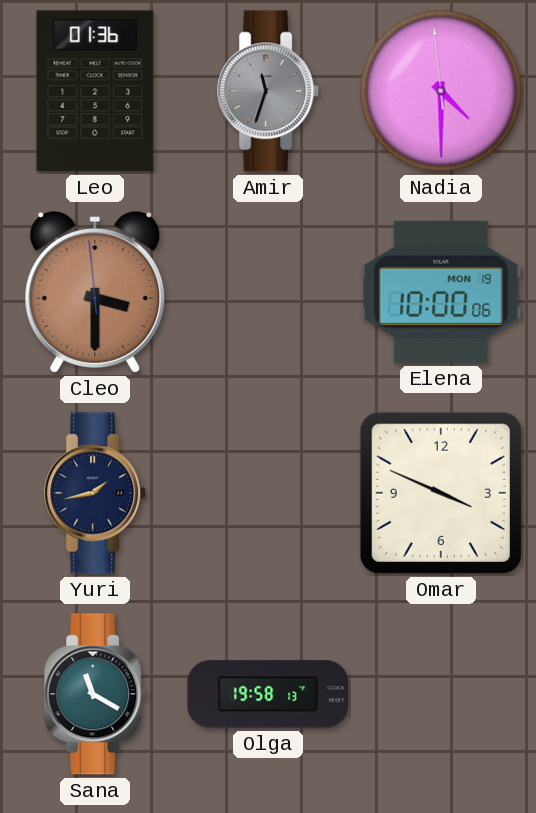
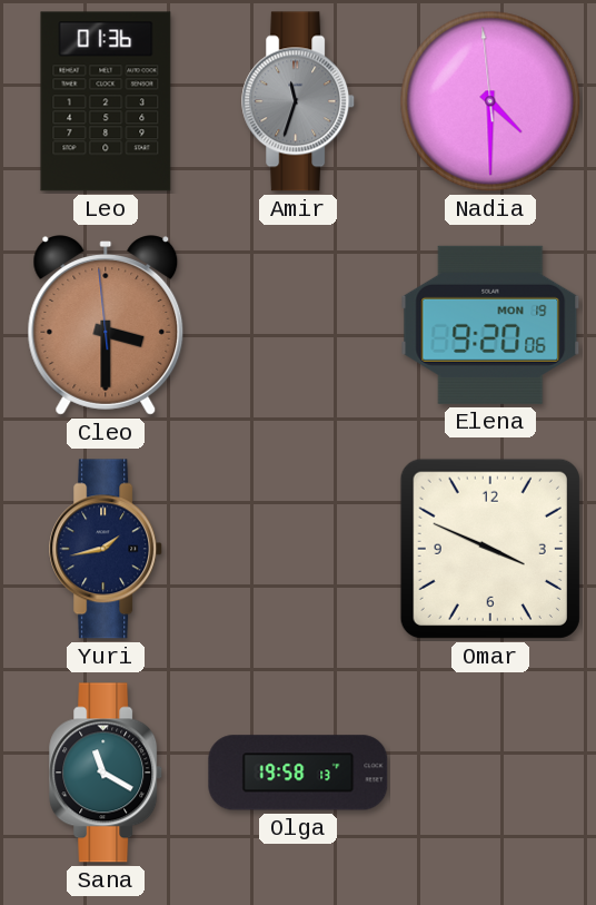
Elena: 10:00 -> 9:20
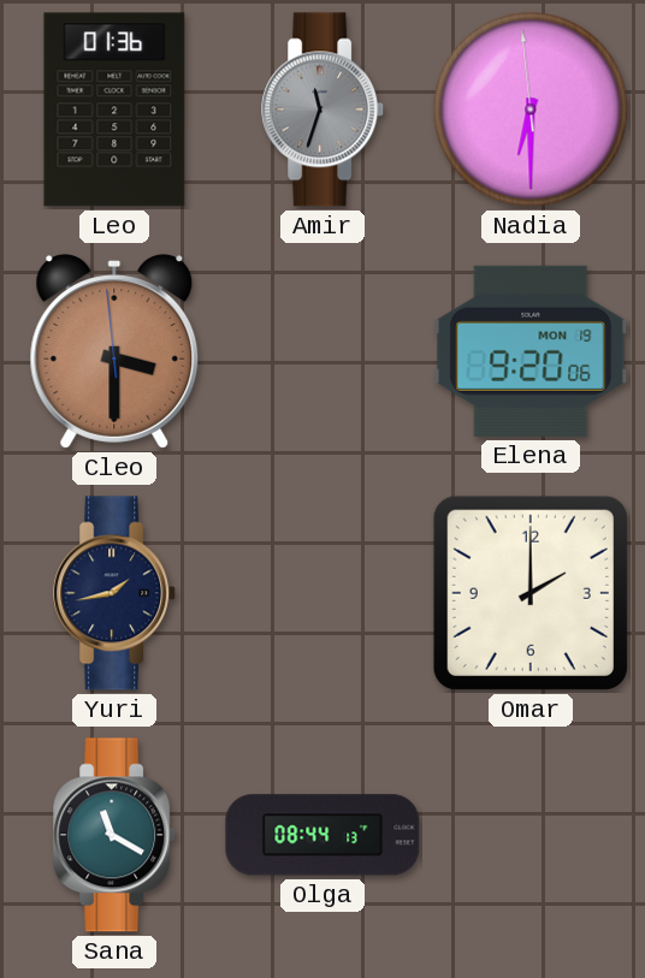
Nadia: 4:29 -> 6:29
Omar: 3:49 -> 2:00
Olga: 19:58 -> 08:44
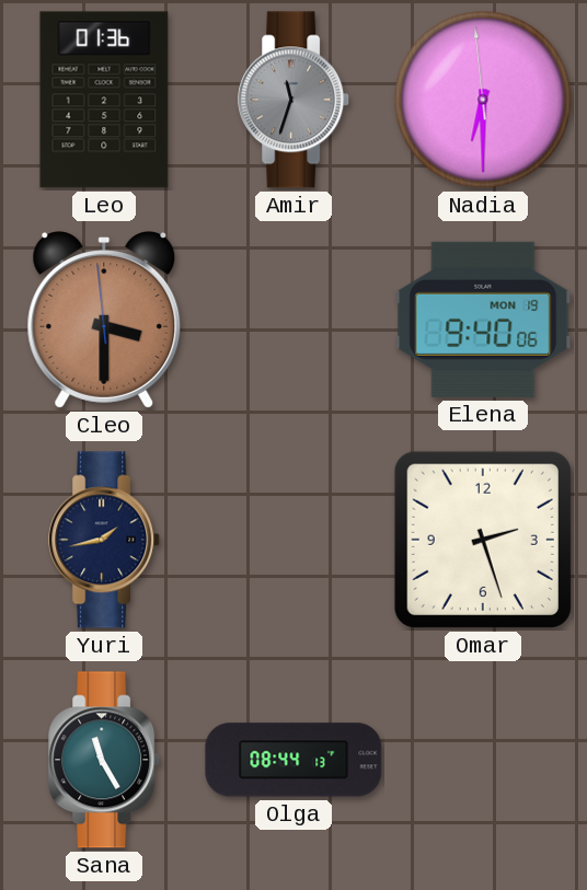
Elena: 9:20 -> 9:40
Omar: 2:00 -> 2:27
Sana: 11:20 -> 11:25
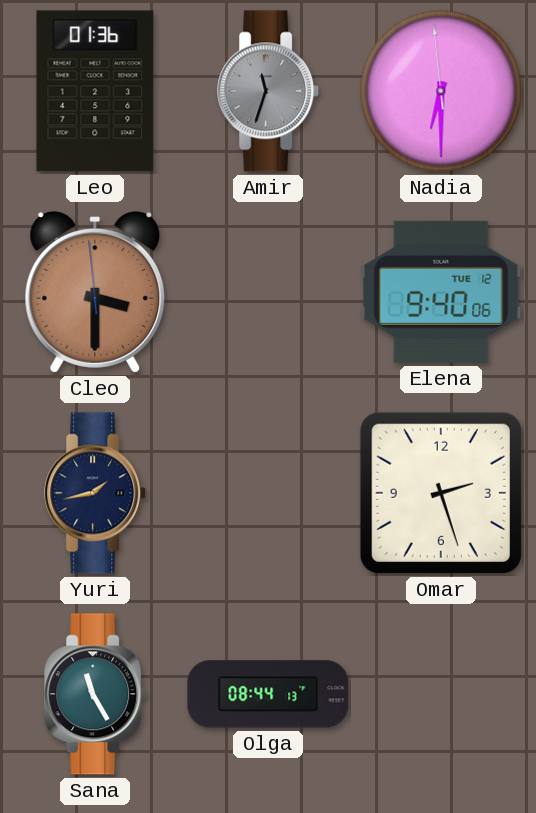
Elena date: MON 19 -> TUE 12
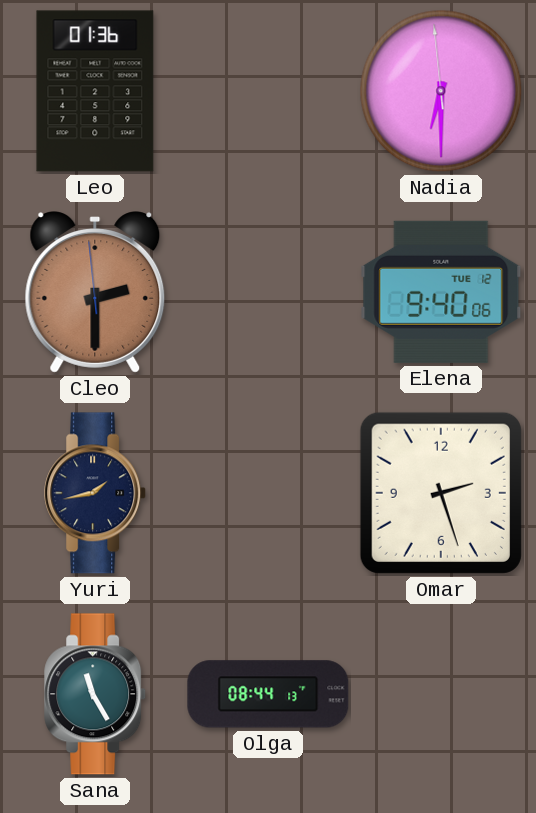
Amir: 11:33 -> none
Cleo: 3:29 -> 2:29
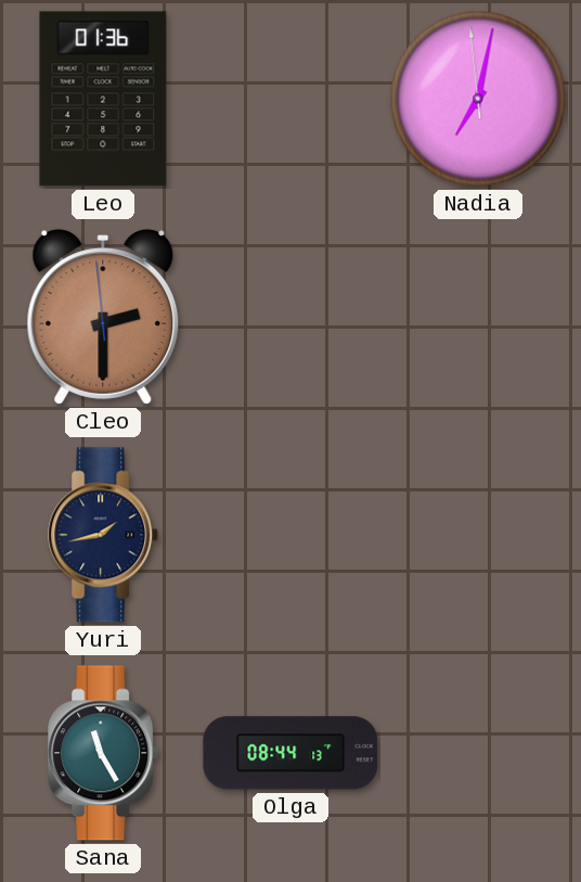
Nadia: 6:29 -> 7:01
Elena: 9:40 -> none
Omar: 2:27 -> none
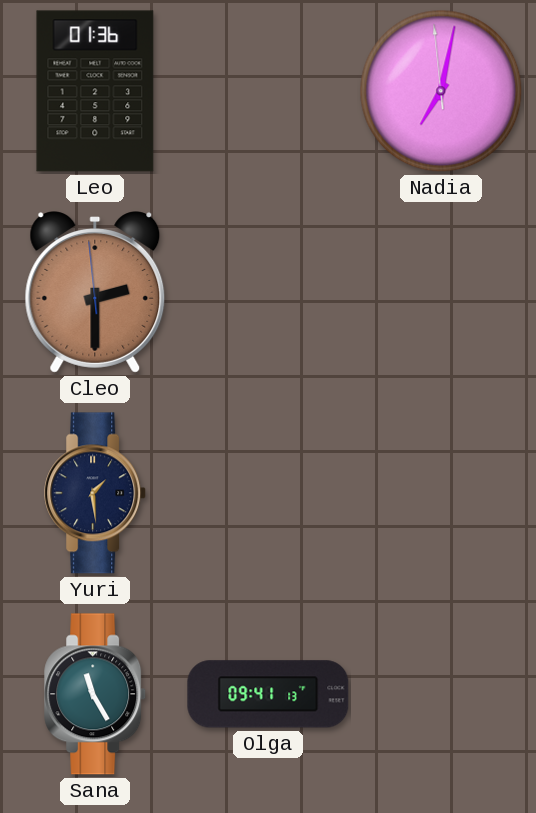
Yuri: 1:43 -> 1:29
Olga: 08:44 -> 09:41
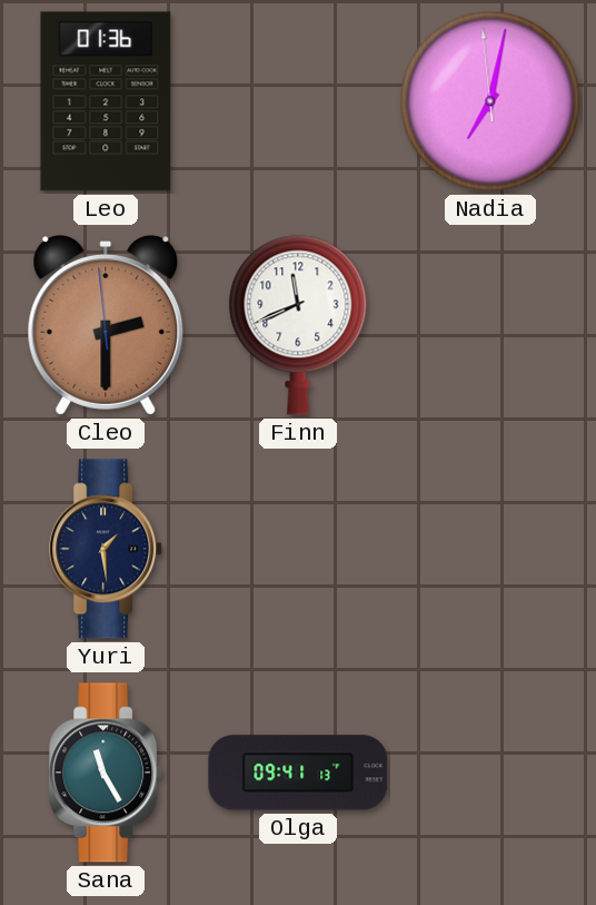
Finn: none -> 11:41
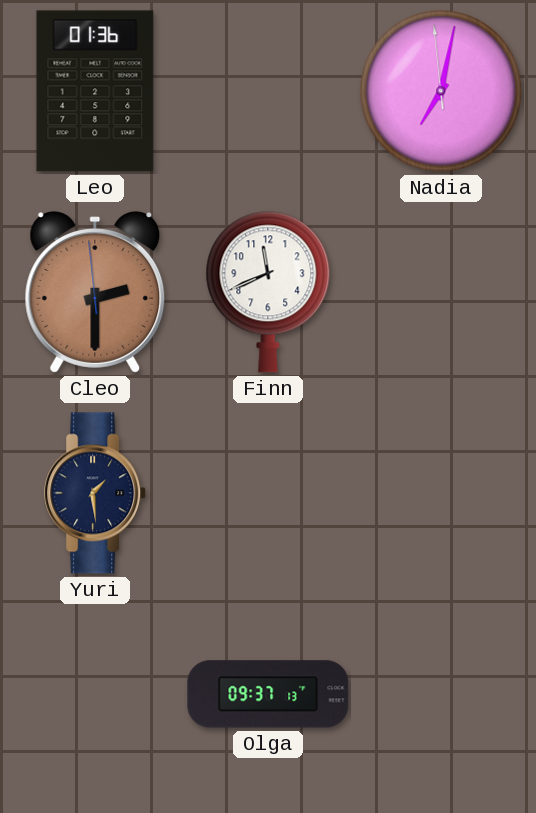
Sana: 11:25 -> none
Olga: 09:41 -> 09:37
